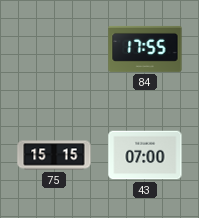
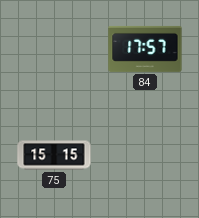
84: 17:55 -> 17:57
43: 07:00 -> none
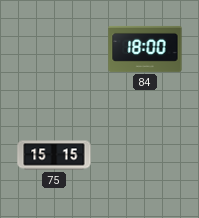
84: 17:57 -> 18:00
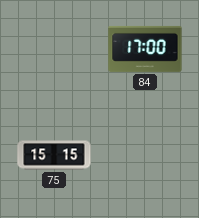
84: 18:00 -> 17:00
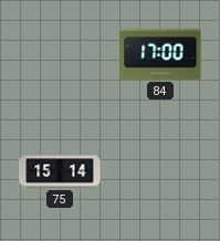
75: 15:15 -> 15:14
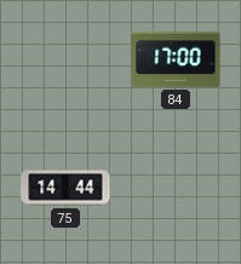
75: 15:14 -> 14:44
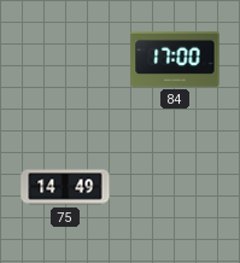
75: 14:44 -> 14:49
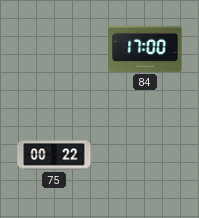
75: 14:49 -> 00:22
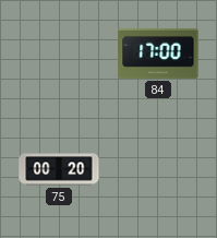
75: 00:22 -> 00:20
